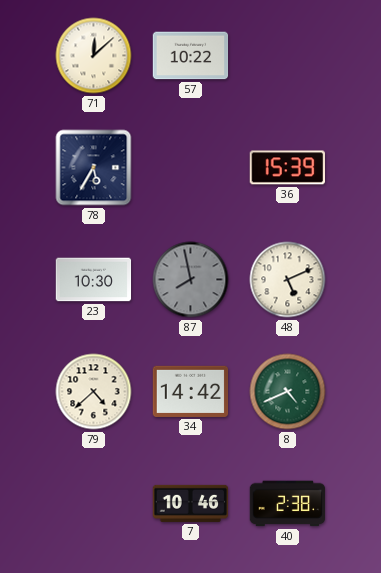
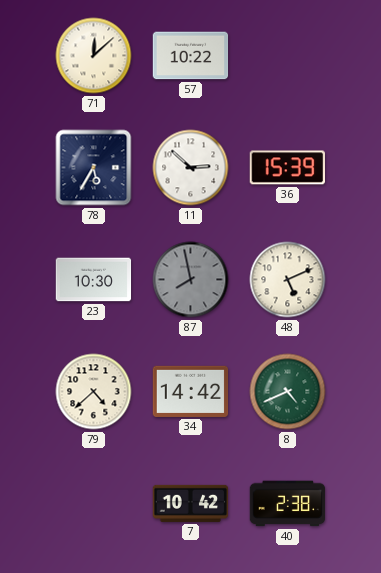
11: none -> 2:52
7: 10:46 -> 10:42
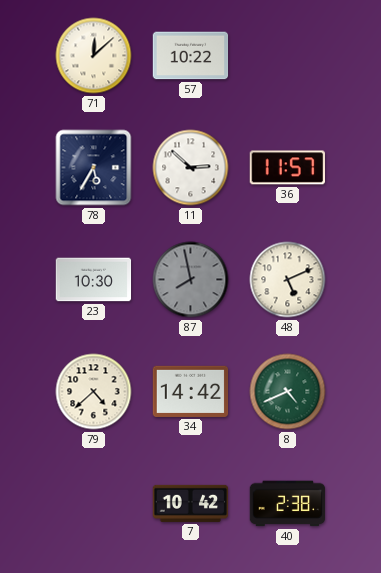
36: 15:39 -> 11:57
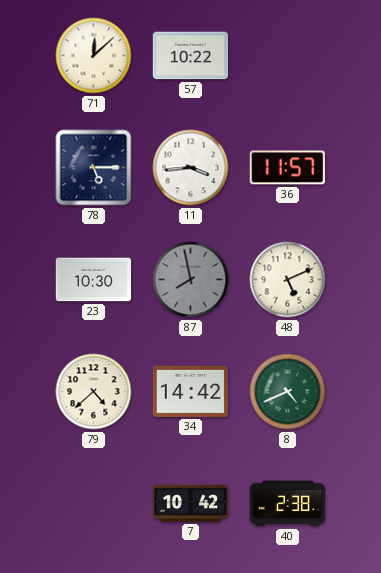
78: 5:35 -> 5:15
11: 2:52 -> 3:44
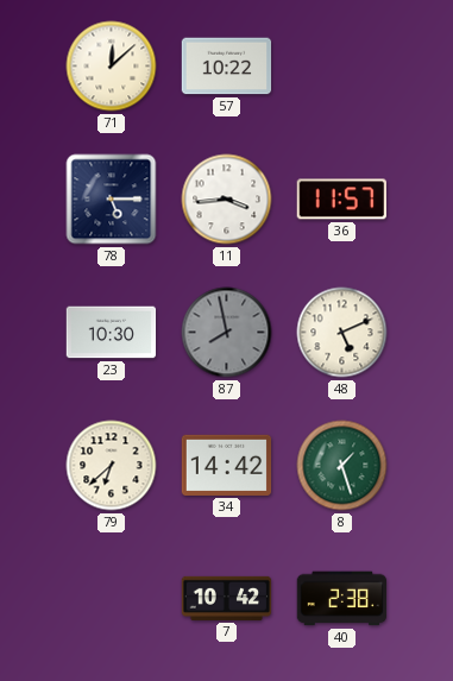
79: 4:38 -> 6:38
8: 4:41 -> 1:27
